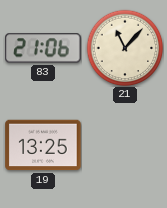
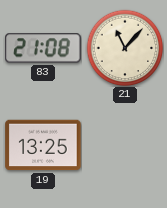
83: 21:06 -> 21:08
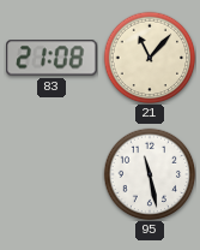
19: 13:25 -> none
95: none -> 11:28
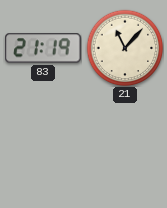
83: 21:08 -> 21:19
95: 11:28 -> none
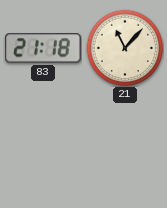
83: 21:19 -> 21:18
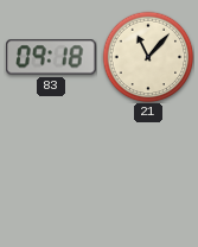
83: 21:18 -> 09:18
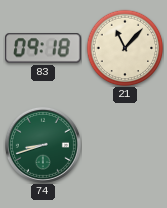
74: none -> 8:42
